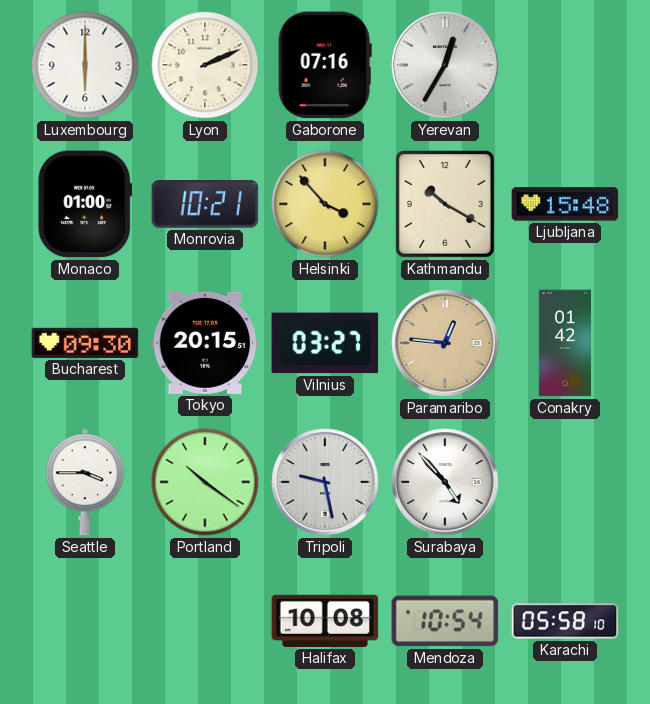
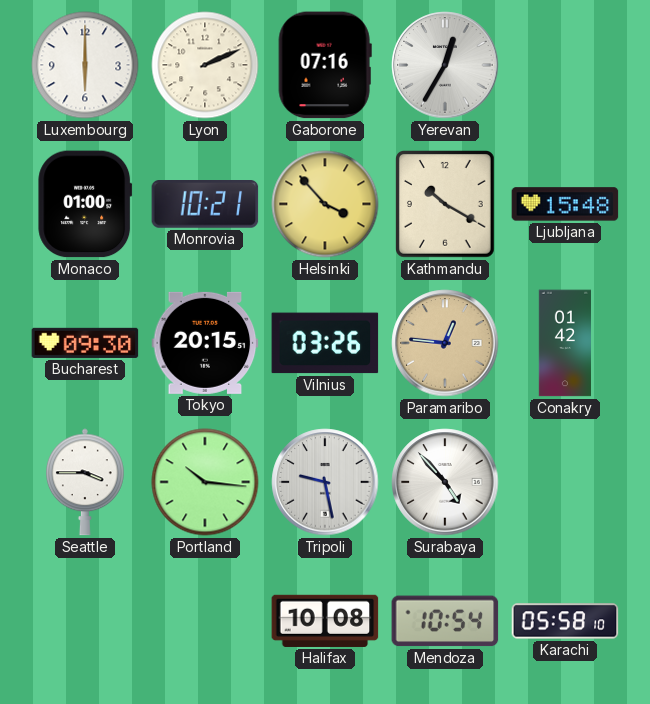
Vilnius: 03:27 -> 03:26
Portland: 10:21 -> 10:16
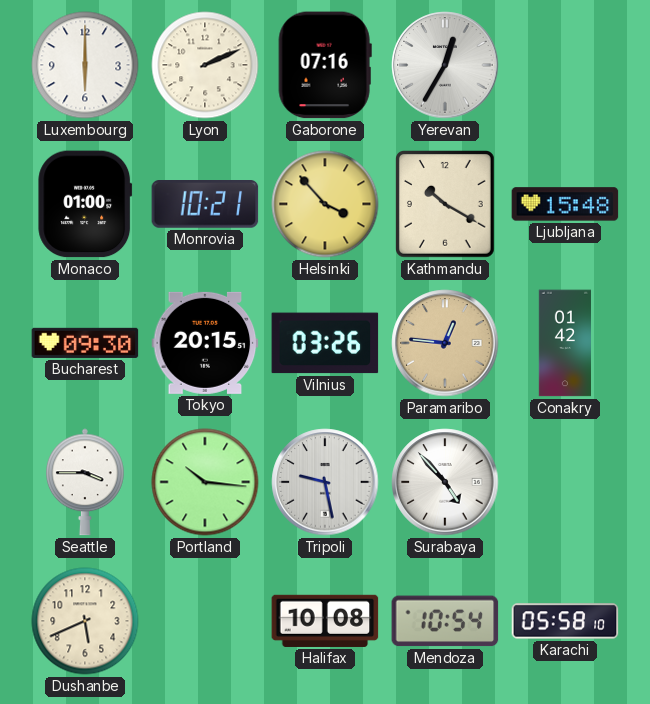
Dushanbe: none -> 5:41
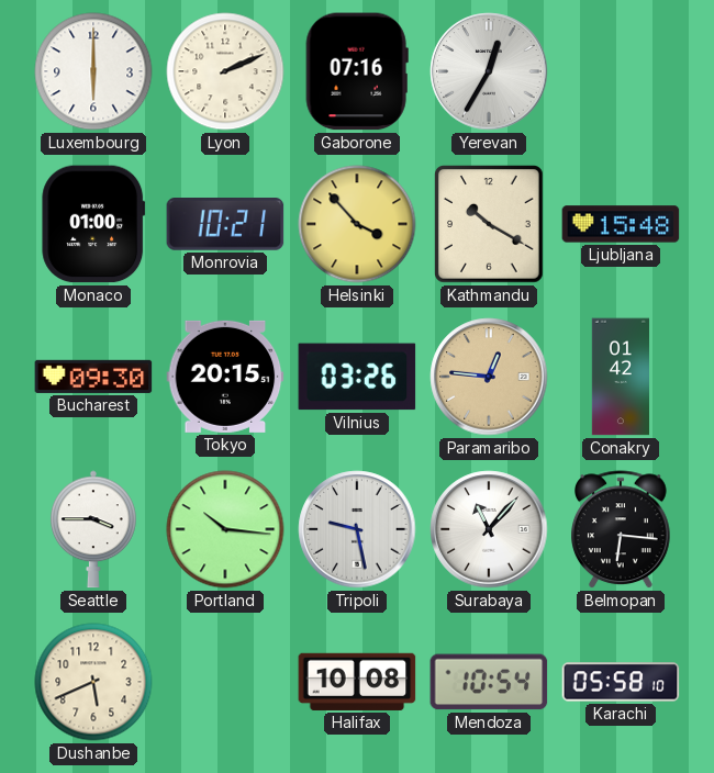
Surabaya: 4:53 -> 11:07
Belmopan: none -> 6:16
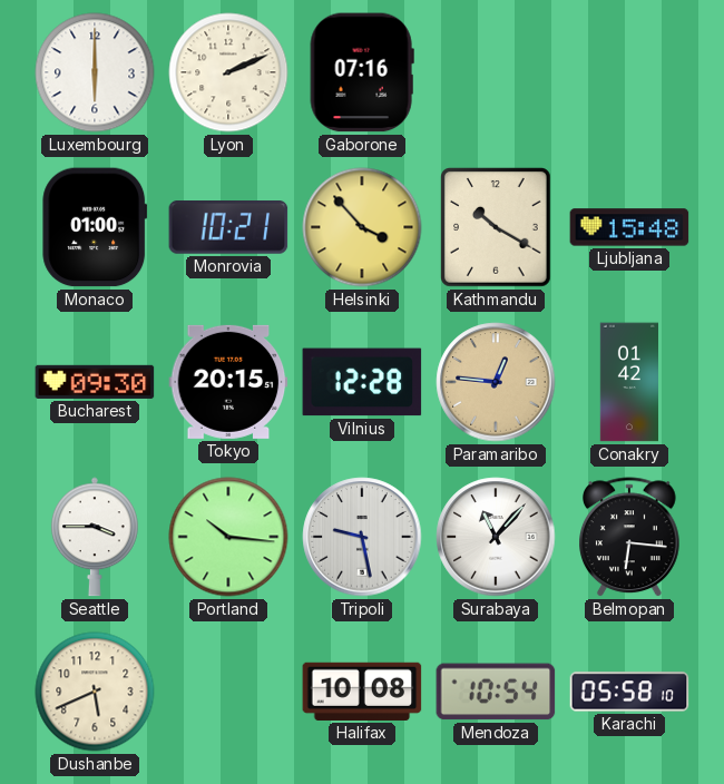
Yerevan: 12:35 -> none
Vilnius: 03:26 -> 12:28
